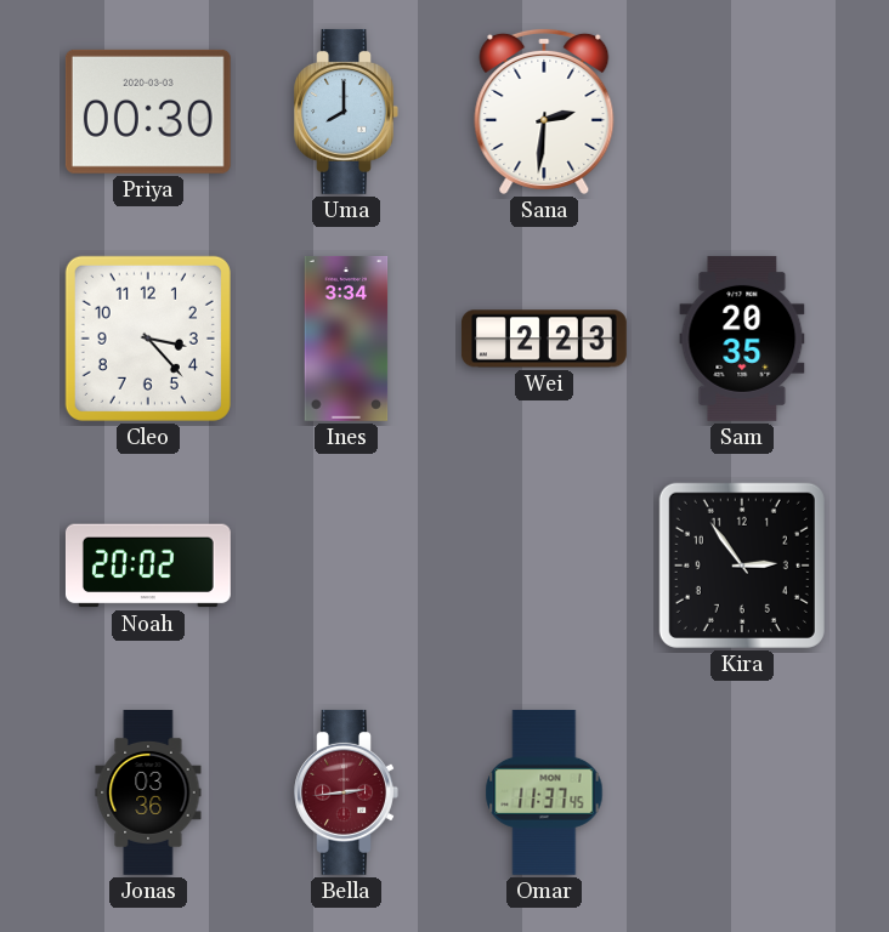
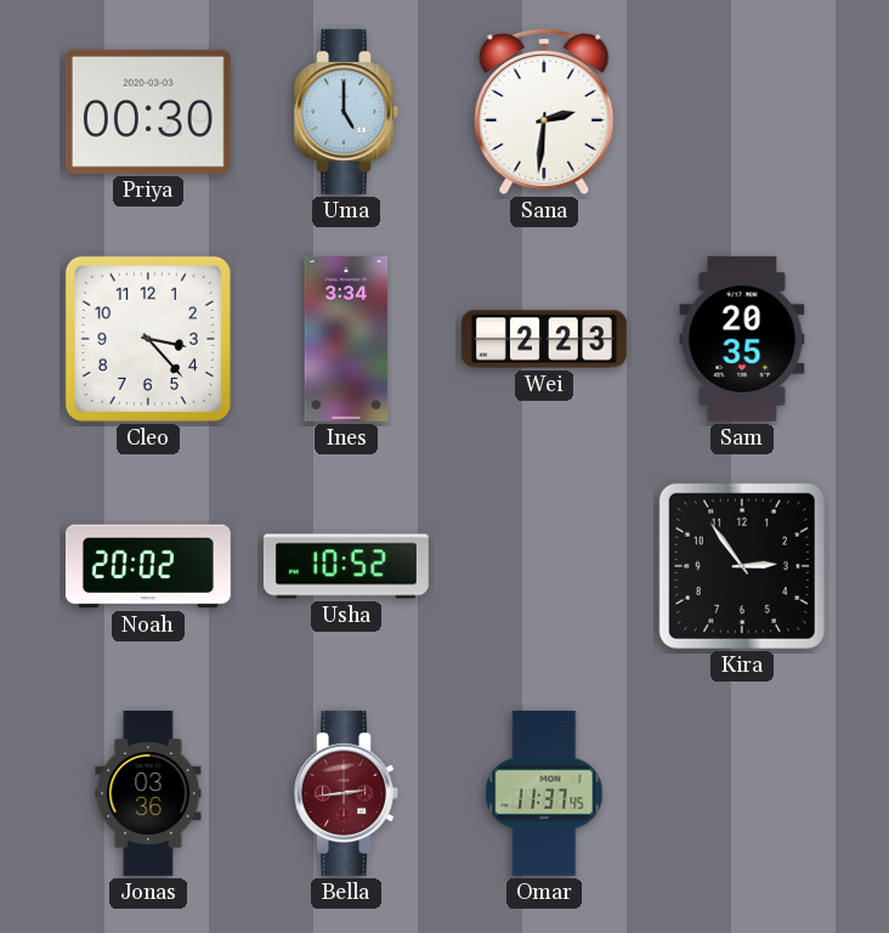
Uma: 8:00 -> 5:00
Usha: none -> 10:52
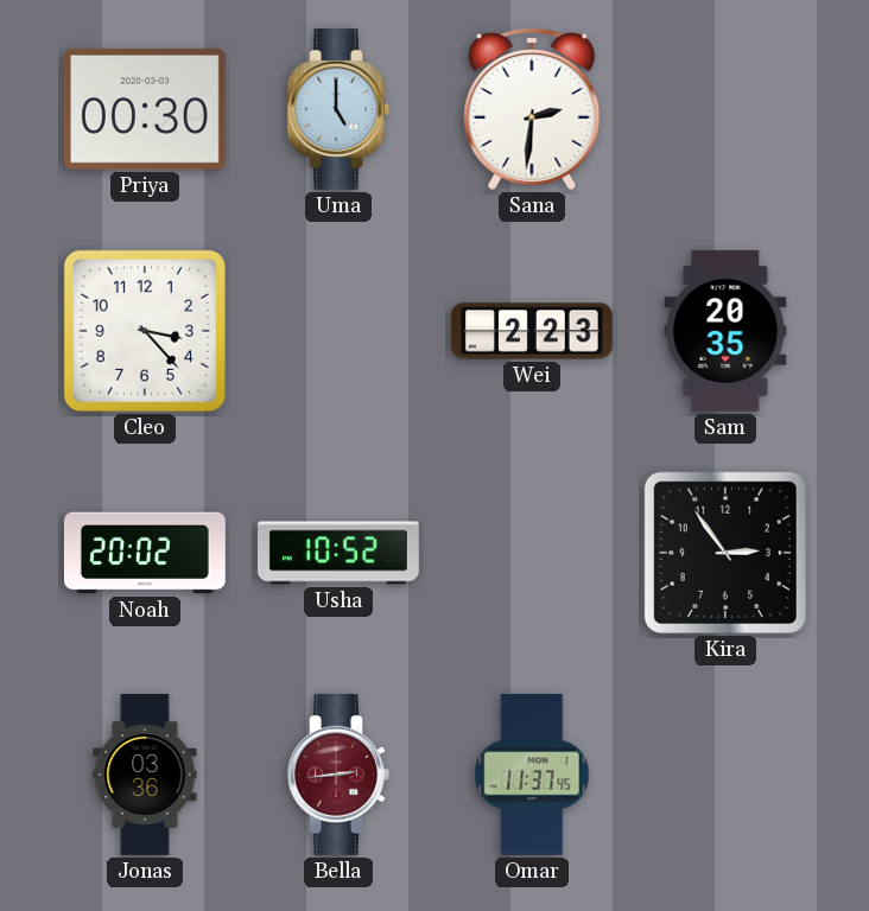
Ines: 3:34 -> none
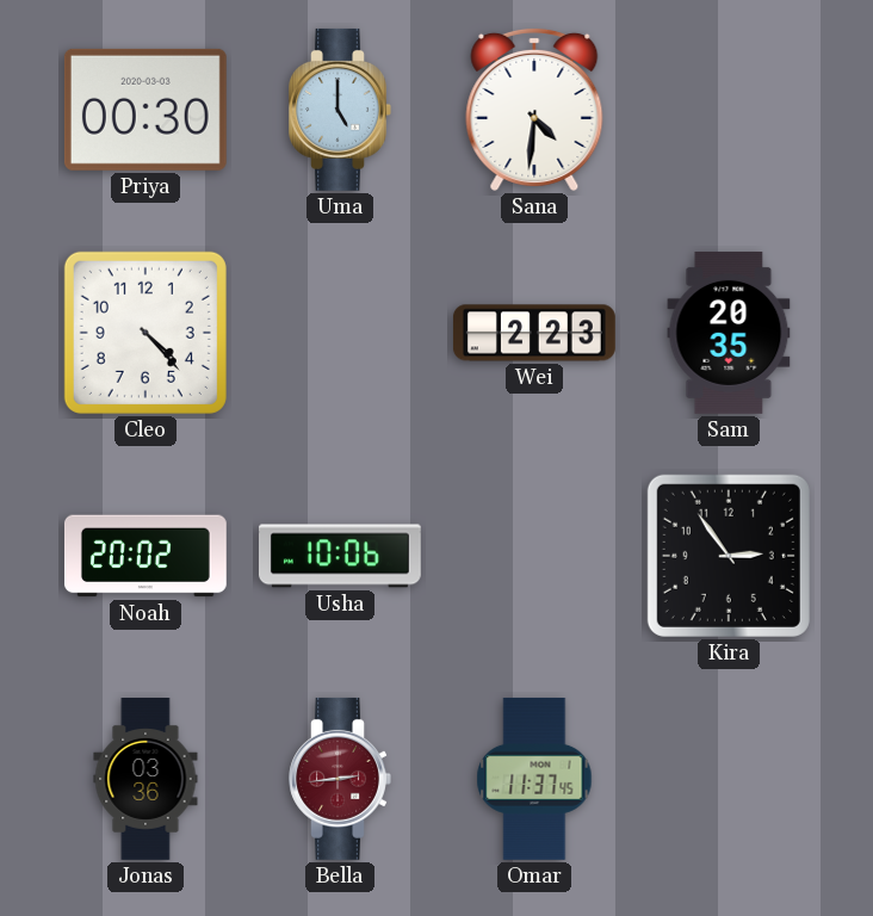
Sana: 2:31 -> 4:31
Cleo: 3:23 -> 4:23
Usha: 10:52 -> 10:06
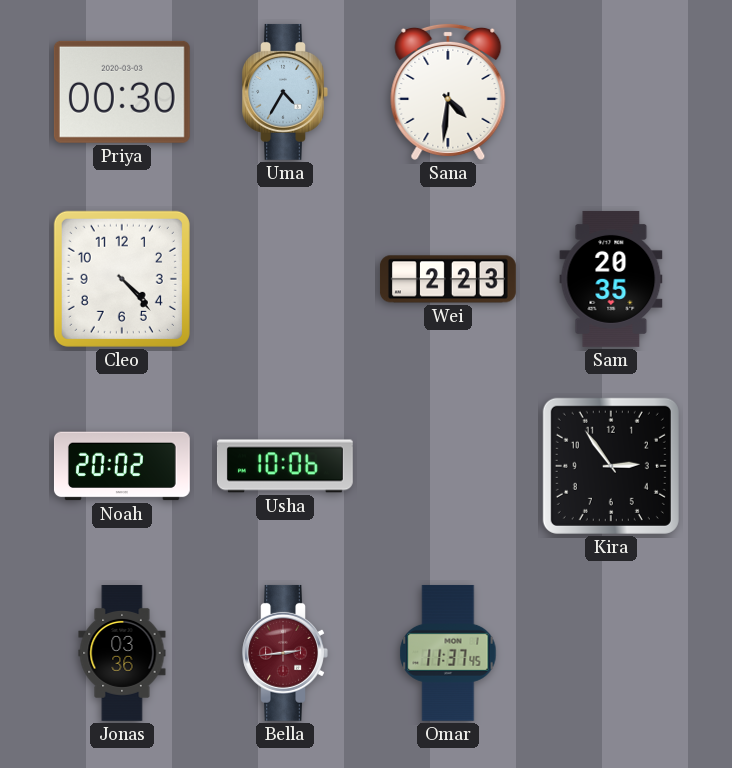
Uma: 5:00 -> 4:35
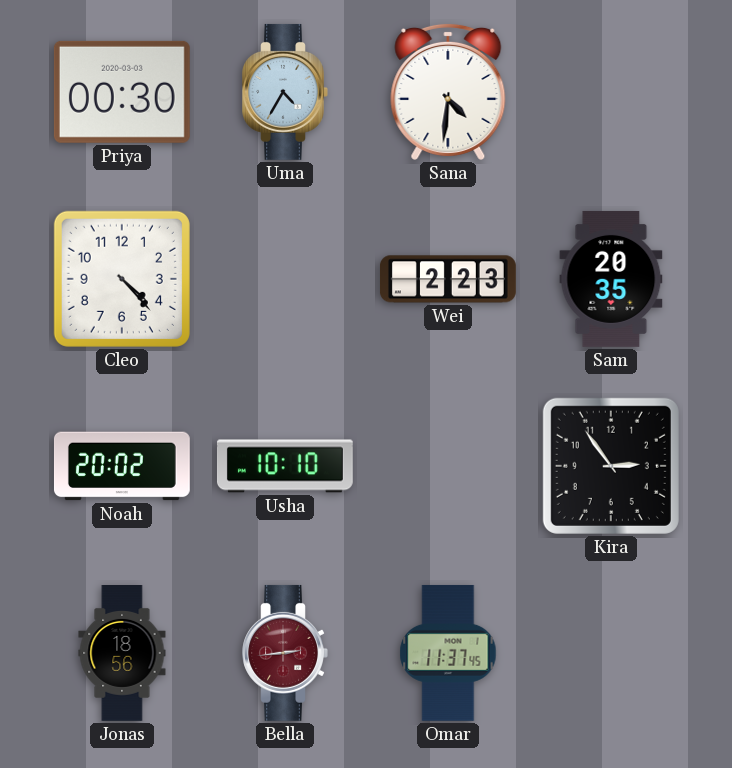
Usha: 10:06 -> 10:10
Jonas: 03:36 -> 18:56
